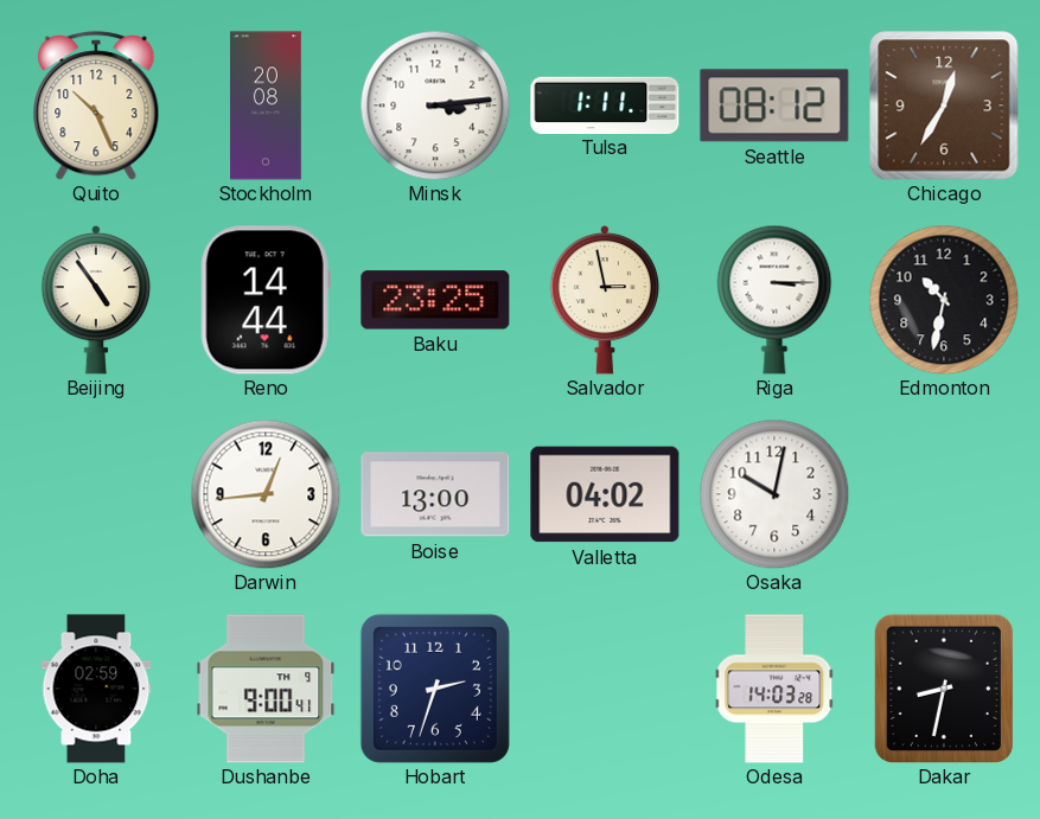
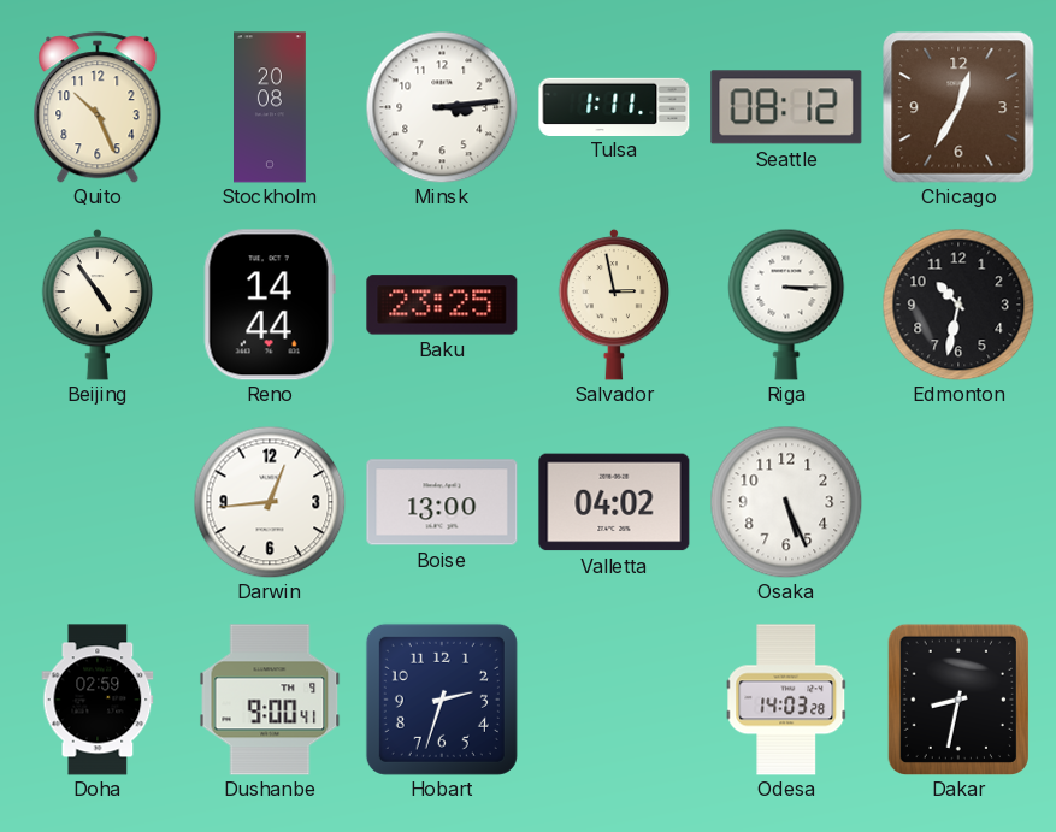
Osaka: 10:02 -> 5:26
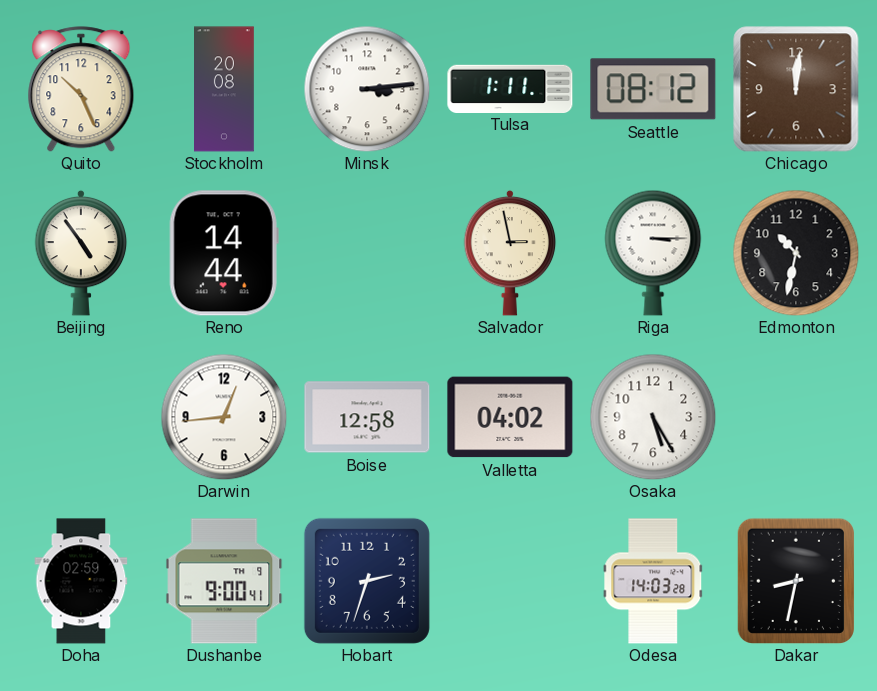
Chicago: 12:35 -> 12:01
Baku: 23:25 -> none
Boise: 13:00 -> 12:58
Osaka: 5:26 -> 5:25
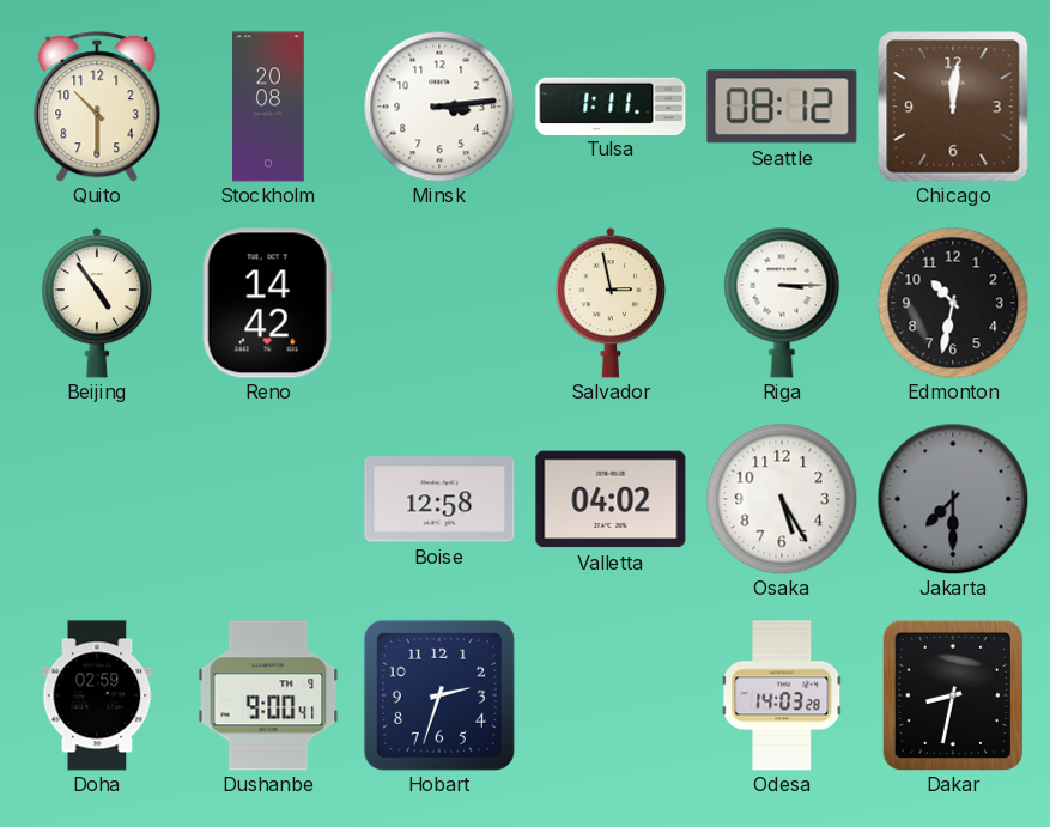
Quito: 10:26 -> 10:30
Reno: 14:44 -> 14:42
Darwin: 12:44 -> none
Jakarta: none -> 7:30
